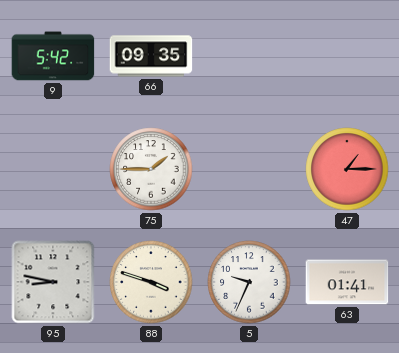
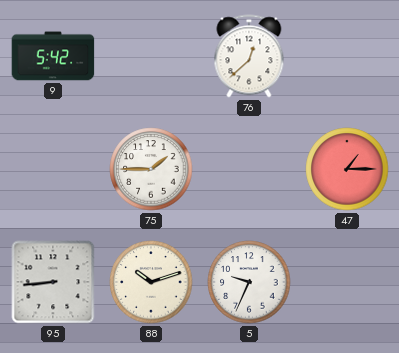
66: 09:35 -> none
76: none -> 12:38
95: 8:47 -> 8:44
88: 3:48 -> 10:12
63: 01:41 -> none
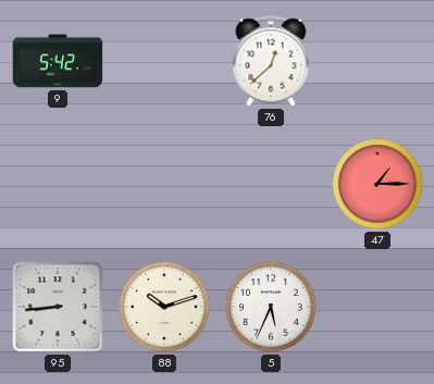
75: 1:45 -> none
5: 9:34 -> 5:34
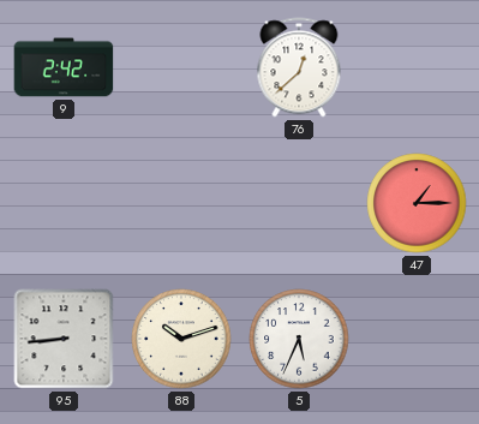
9: 5:42 -> 2:42
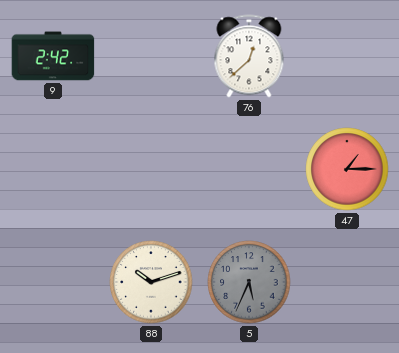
95: 8:44 -> none
5 dial: white -> grey
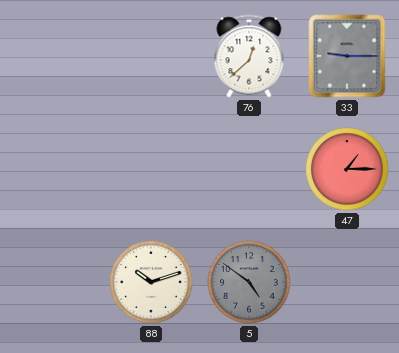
9: 2:42 -> none
33: none -> 9:15
5: 5:34 -> 4:51
